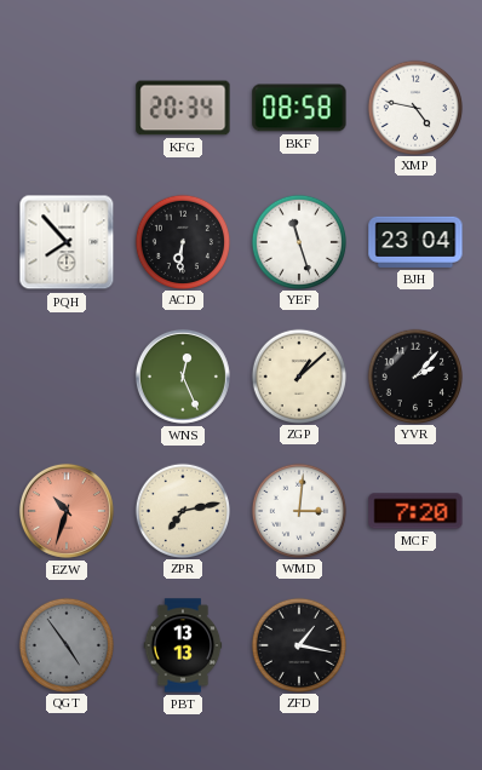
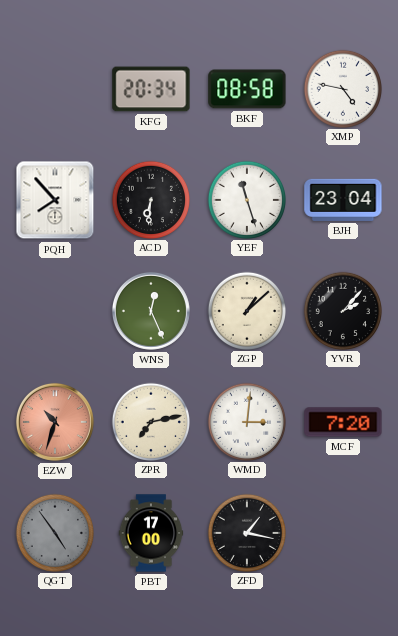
PBT: 13:13 -> 17:00
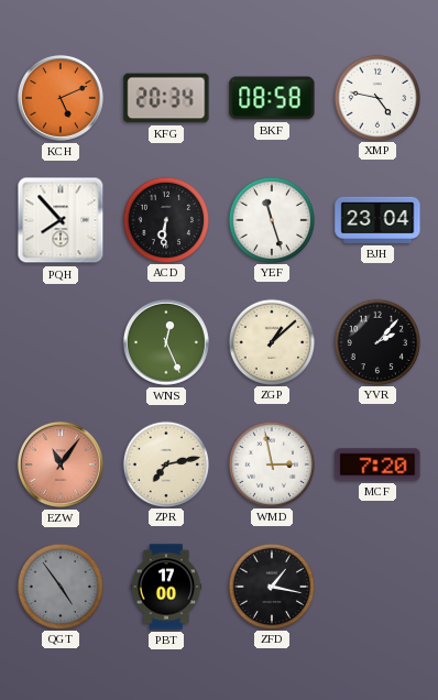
KCH: none -> 5:11
EZW: 10:33 -> 11:06
WMD: 3:01 -> 2:58
